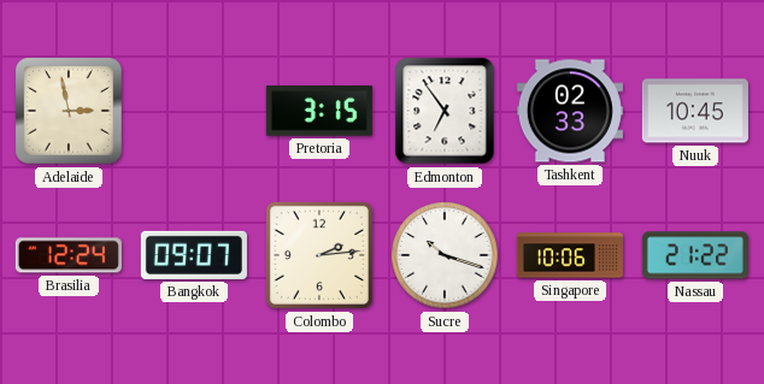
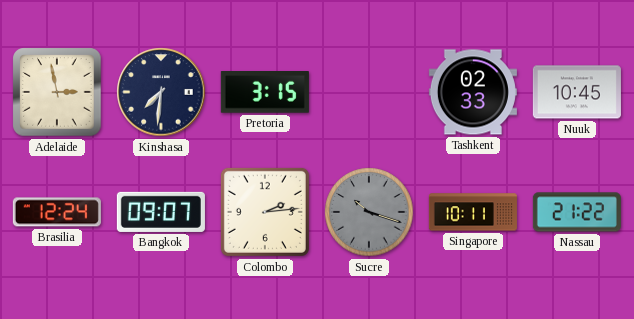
Kinshasa: none -> 7:31
Edmonton: 6:54 -> none
Sucre dial: white -> grey
Singapore: 10:06 -> 10:11
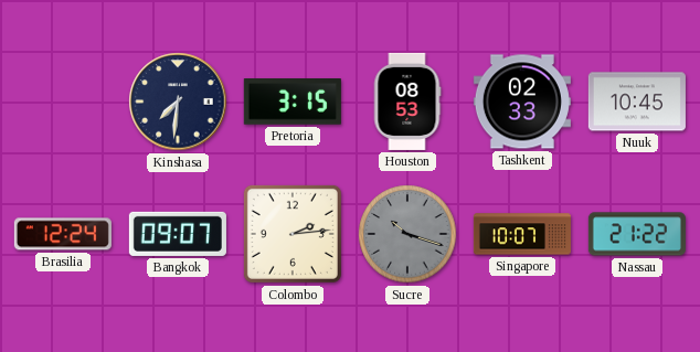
Adelaide: 2:58 -> none
Houston: none -> 08:53
Singapore: 10:11 -> 10:07
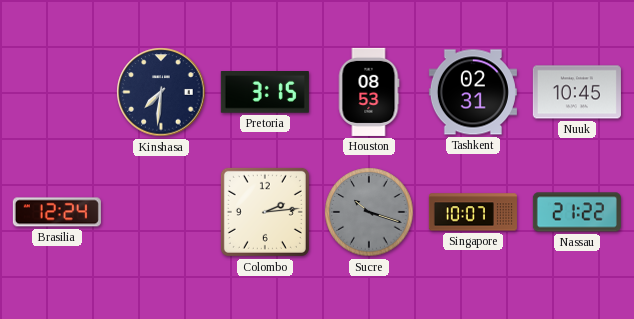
Tashkent: 02:33 -> 02:31
Bangkok: 09:07 -> none
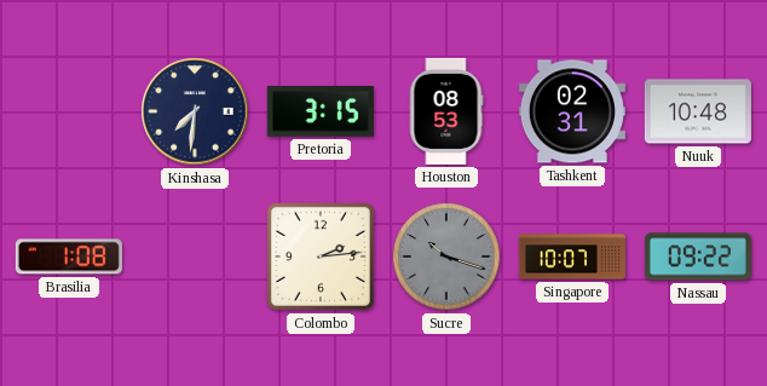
Nuuk: 10:45 -> 10:48
Brasilia: 12:24 -> 1:08
Nassau: 21:22 -> 09:22
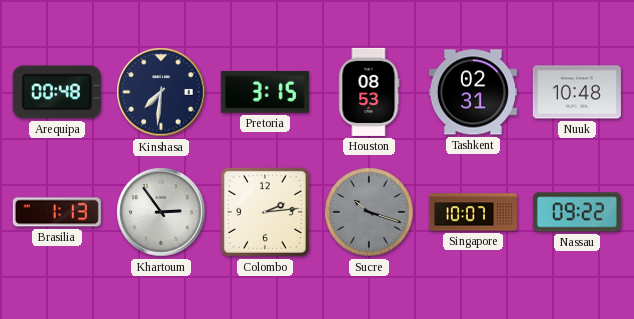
Arequipa: none -> 00:48
Brasilia: 1:08 -> 1:13
Khartoum: none -> 2:54
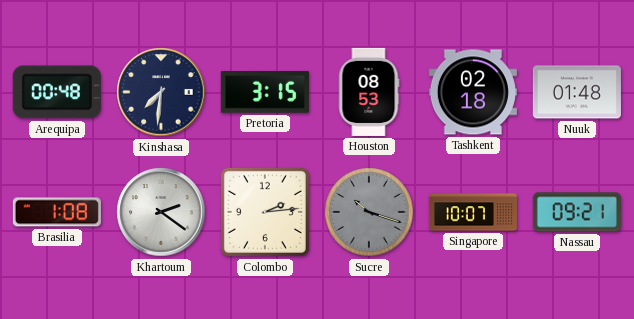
Tashkent: 02:31 -> 02:18
Nuuk: 10:48 -> 01:48
Brasilia: 1:13 -> 1:08
Khartoum: 2:54 -> 2:21
Nassau: 09:22 -> 09:21
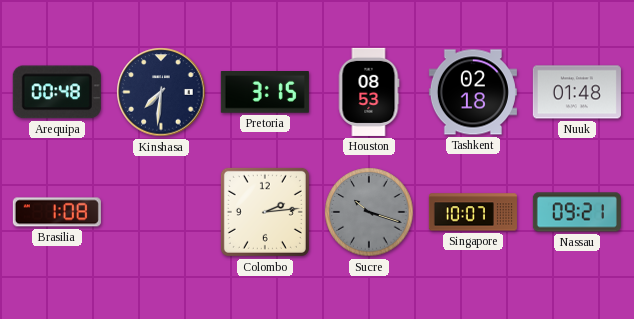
Khartoum: 2:21 -> none
